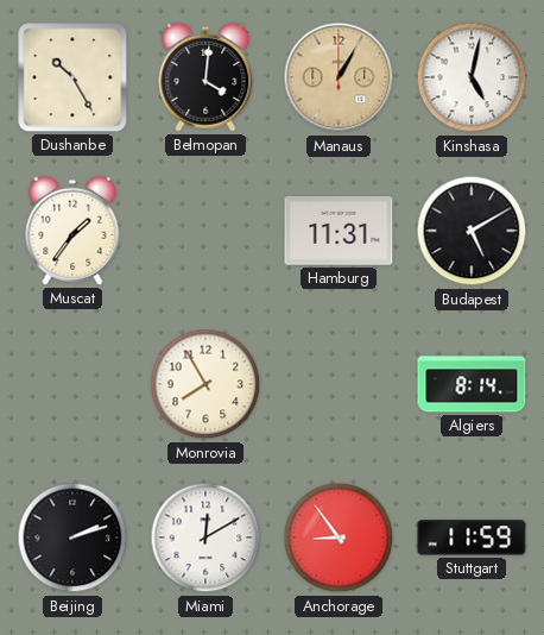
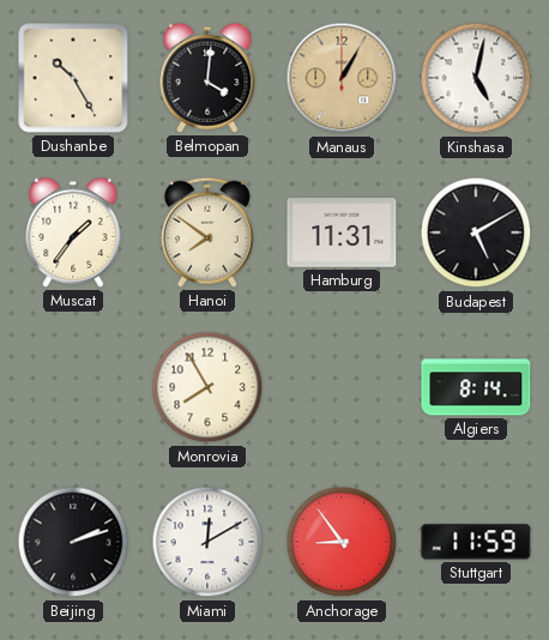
Hanoi: none -> 7:51
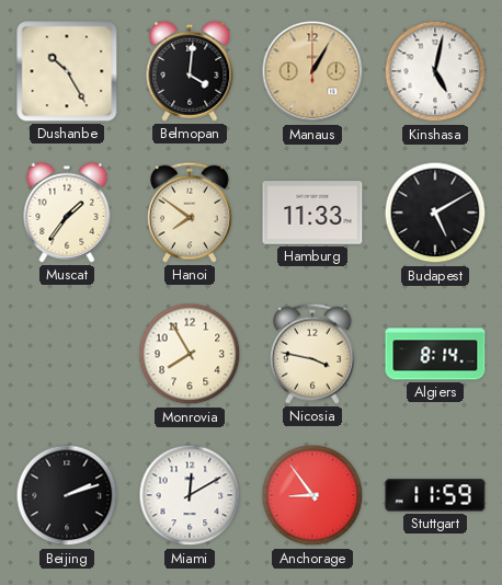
Hamburg: 11:31 -> 11:33
Nicosia: none -> 3:47
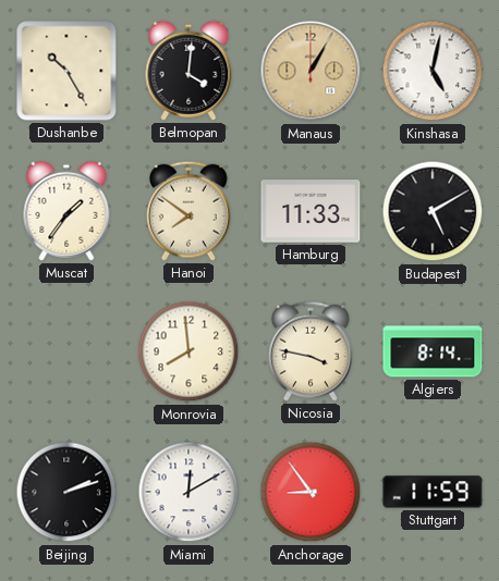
Monrovia: 7:55 -> 7:59
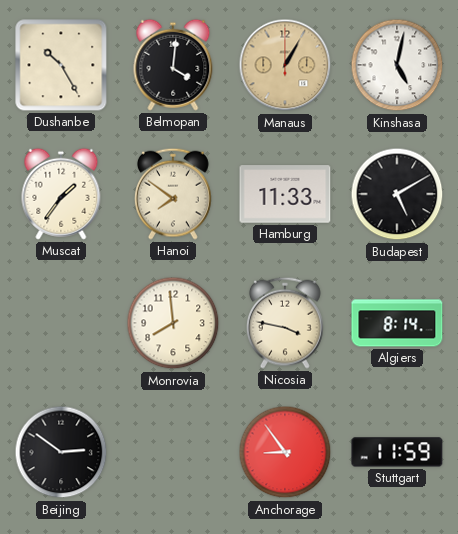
Beijing: 2:12 -> 2:51
Miami: 12:10 -> none
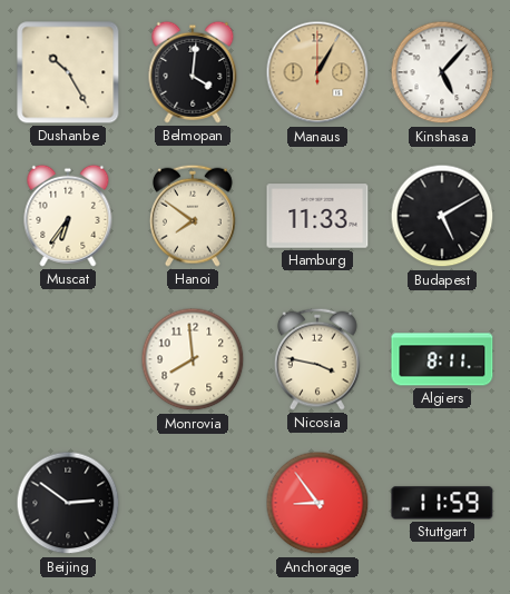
Kinshasa: 5:02 -> 5:07
Muscat: 1:36 -> 6:36
Algiers: 8:14 -> 8:11
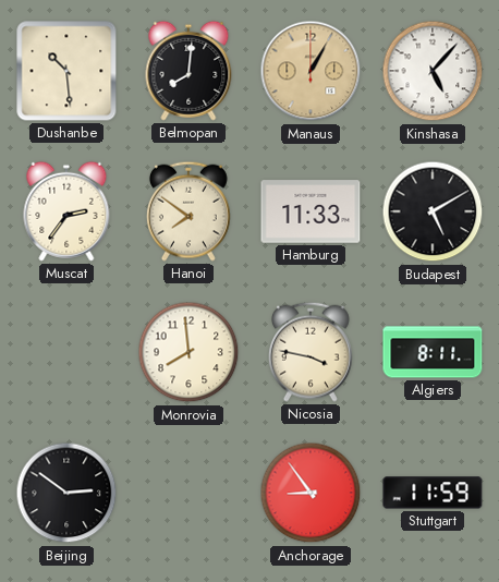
Dushanbe: 10:25 -> 10:29
Belmopan: 4:01 -> 8:01
Muscat: 6:36 -> 2:36
